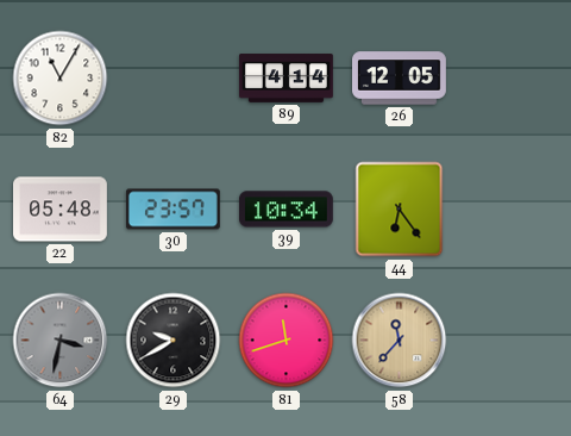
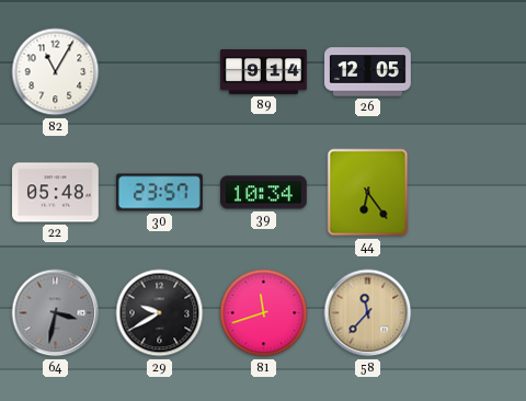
89: 4:14 -> 9:14
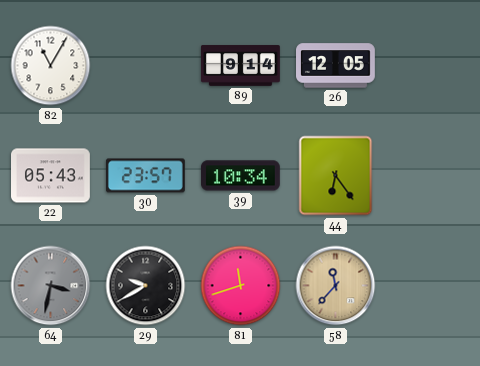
22: 05:48 -> 05:43
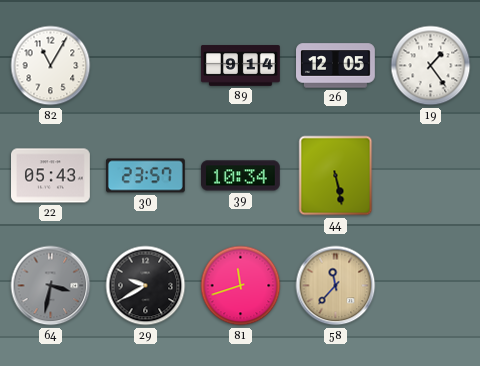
19: none -> 1:24
44: 6:24 -> 5:28
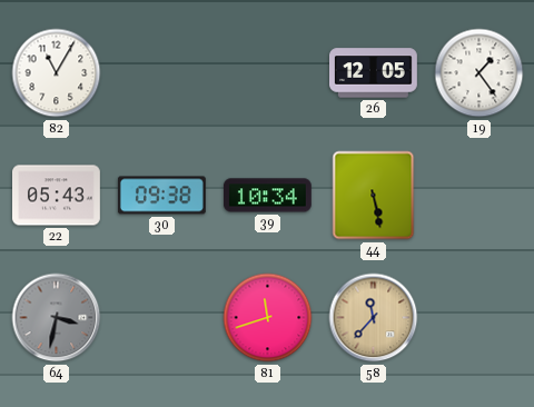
89: 9:14 -> none
30: 23:57 -> 09:38
29: 9:40 -> none
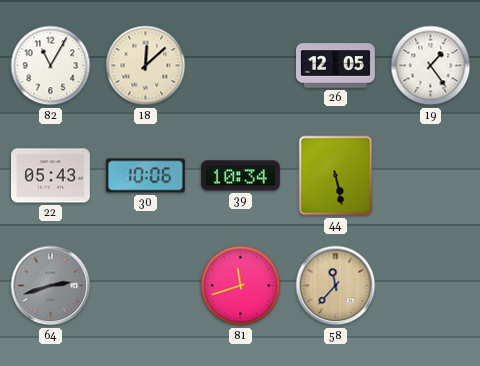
18: none -> 12:08
30: 09:38 -> 10:06
64: 3:32 -> 2:42
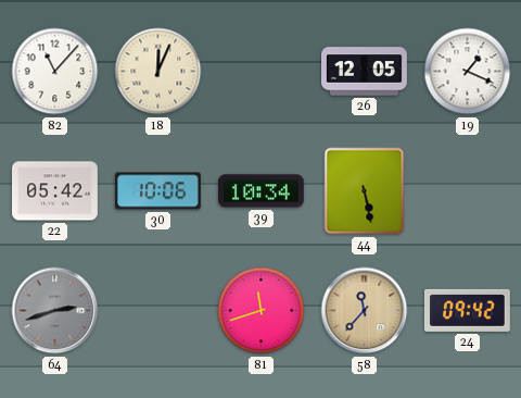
82: 11:05 -> 11:07
18: 12:08 -> 12:04
19: 1:24 -> 1:19
22: 05:43 -> 05:42
24: none -> 09:42
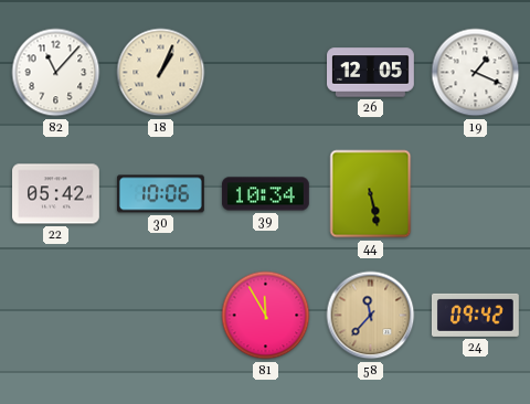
18: 12:04 -> 1:04
64: 2:42 -> none
81: 11:42 -> 11:55
